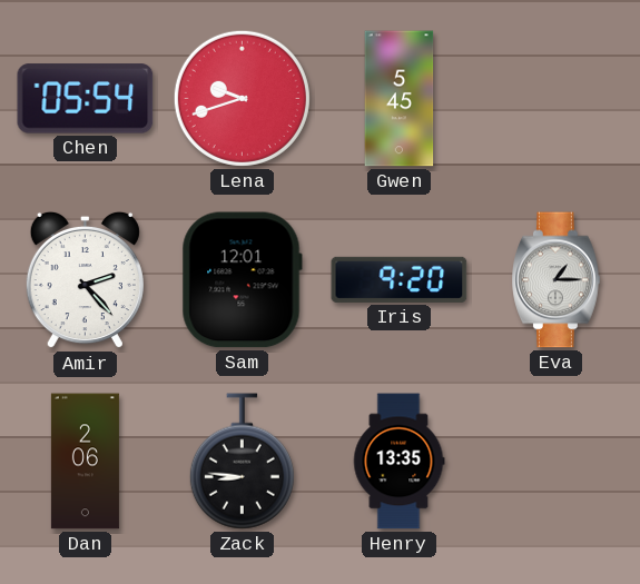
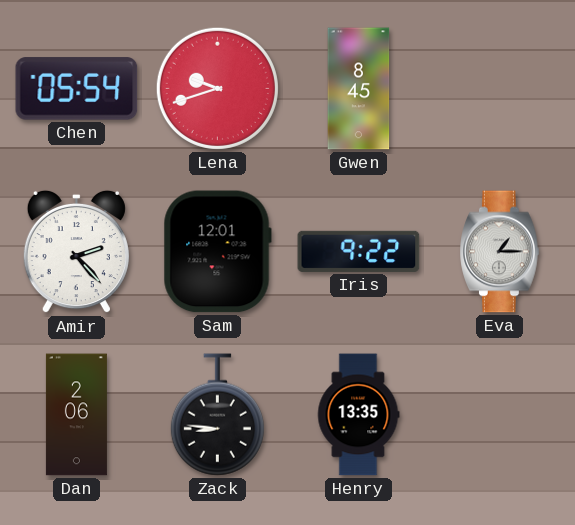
Gwen: 5:45 -> 8:45
Iris: 9:20 -> 9:22
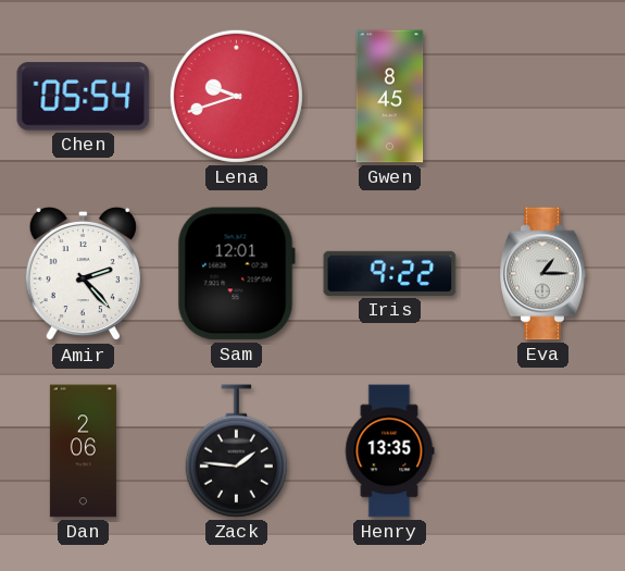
Zack: 8:46 -> 1:46
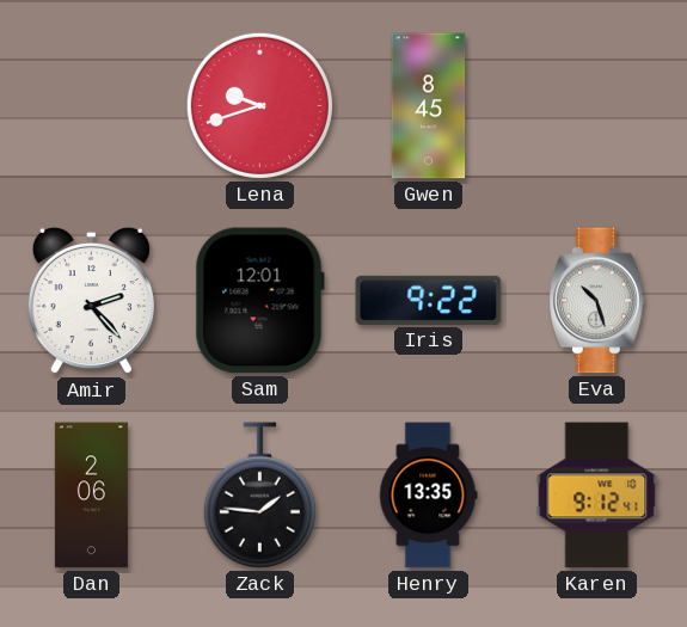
Chen: 05:54 -> none
Eva: 1:15 -> 10:27
Karen: none -> 9:12
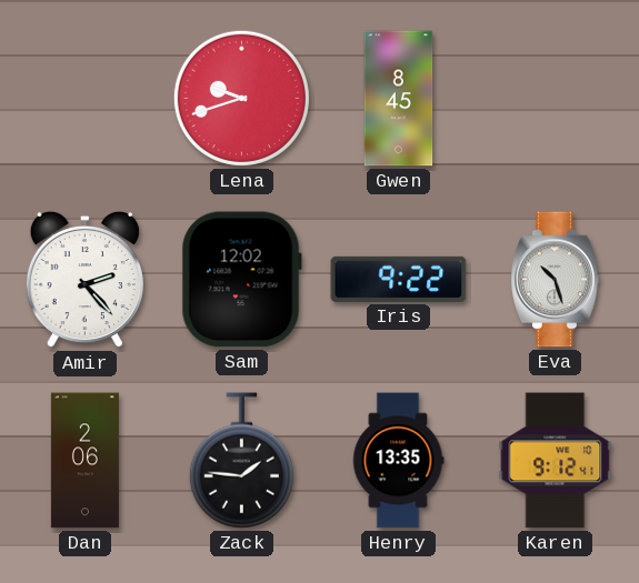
Sam: 12:01 -> 12:02
